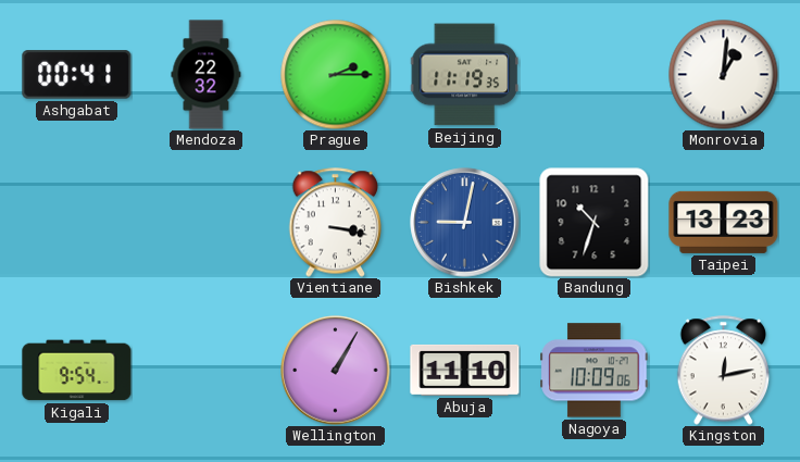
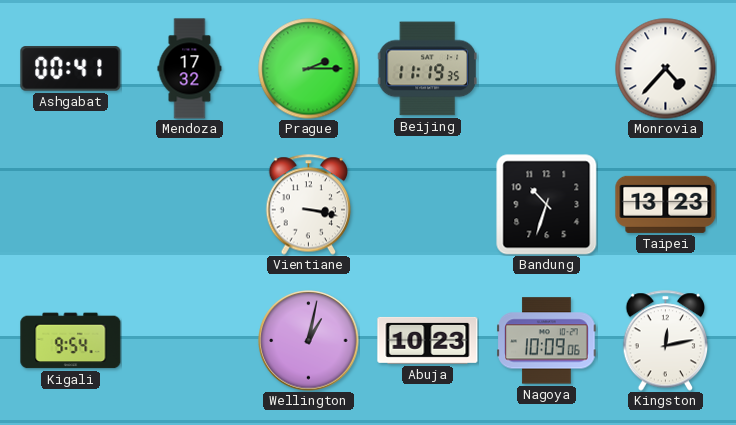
Mendoza: 22:32 -> 17:32
Monrovia: 1:01 -> 4:37
Bishkek: 9:02 -> none
Wellington: 1:05 -> 1:02
Abuja: 11:10 -> 10:23
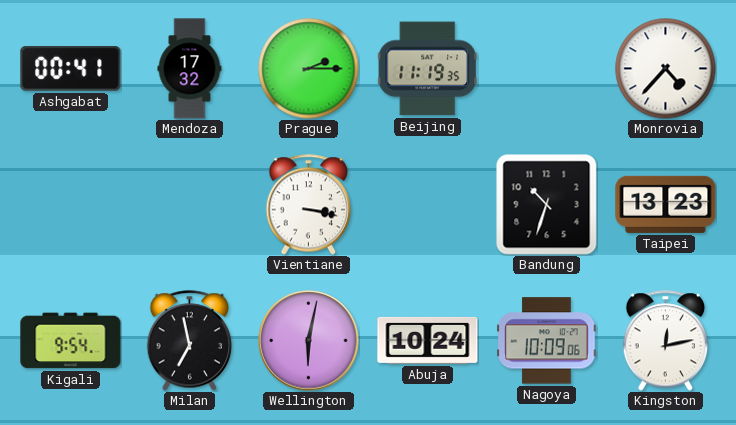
Milan: none -> 6:58
Wellington: 1:02 -> 6:02
Abuja: 10:23 -> 10:24
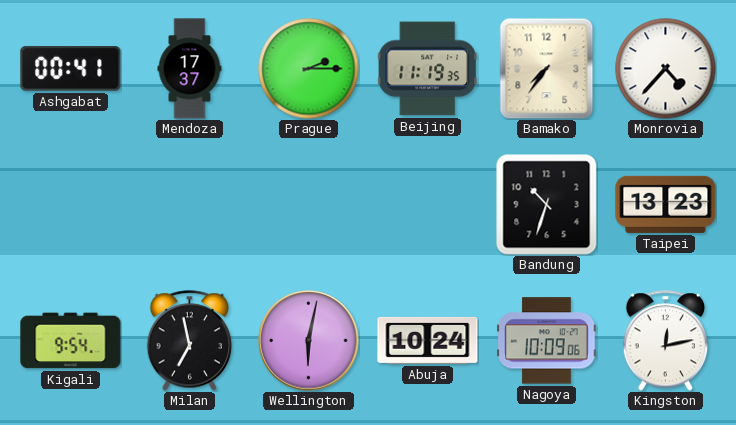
Mendoza: 17:32 -> 17:37
Bamako: none -> 7:36
Vientiane: 3:17 -> none
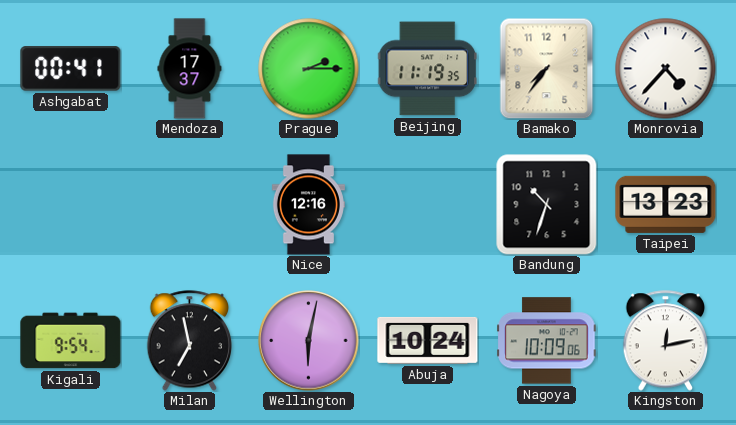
Nice: none -> 12:16
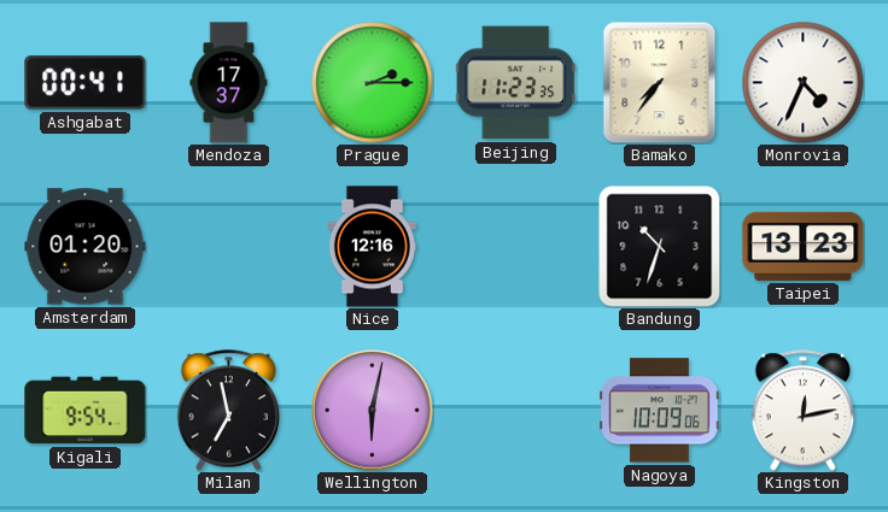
Beijing: 11:19 -> 11:23
Monrovia: 4:37 -> 4:34
Amsterdam: none -> 01:20
Abuja: 10:24 -> none
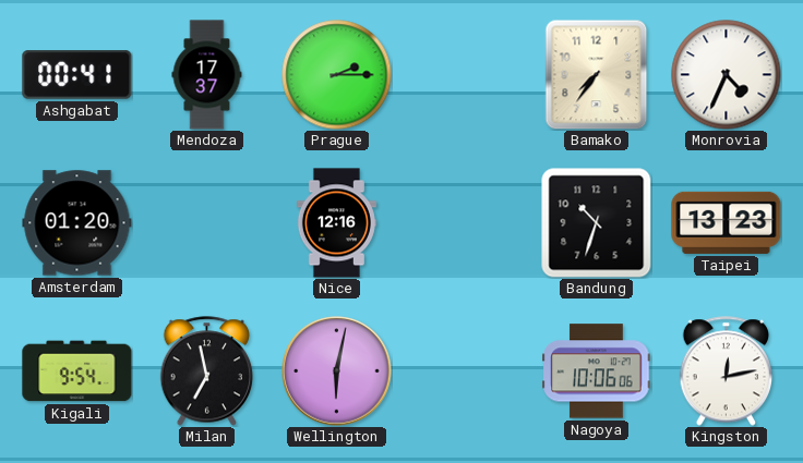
Beijing: 11:23 -> none
Nagoya: 10:09 -> 10:06
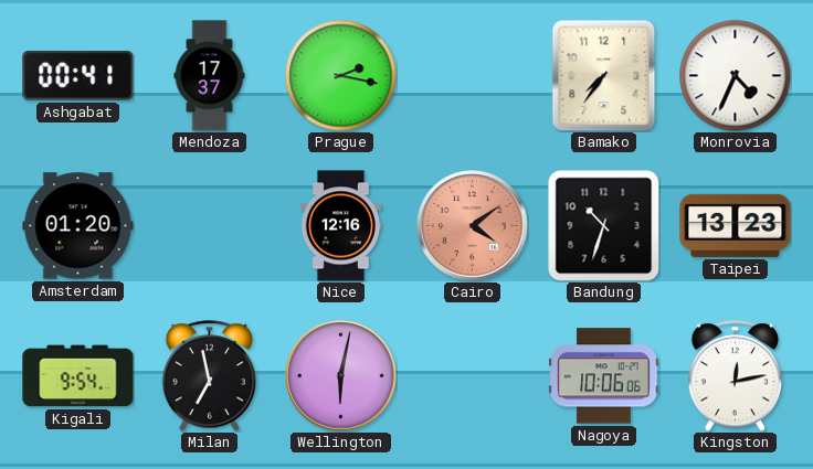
Prague: 2:15 -> 2:17
Cairo: none -> 4:09
